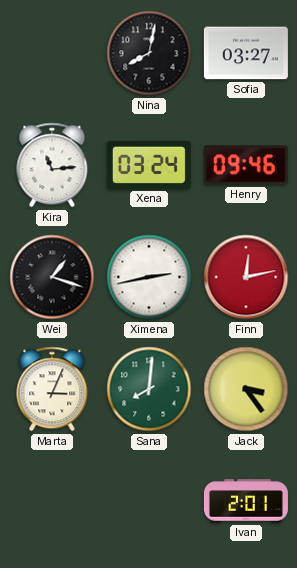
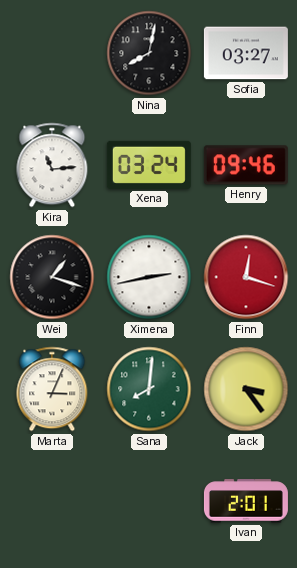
Finn: 12:13 -> 12:18
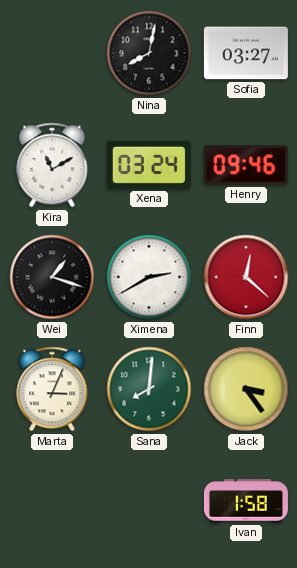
Kira: 11:14 -> 11:10
Ximena: 2:43 -> 2:40
Finn: 12:18 -> 12:22
Ivan: 2:01 -> 1:58
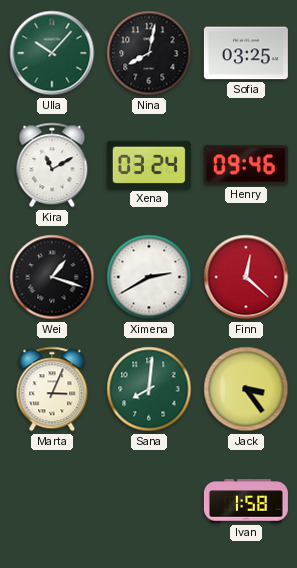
Ulla: none -> 10:07
Sofia: 03:27 -> 03:25
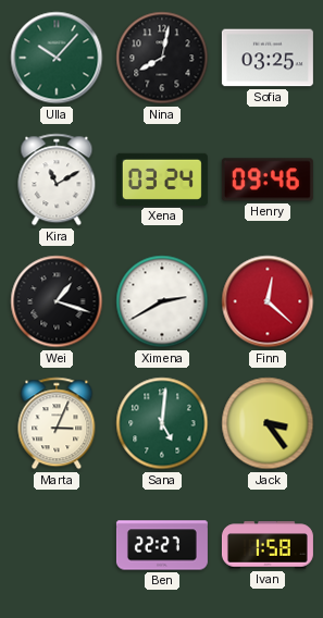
Sana: 8:01 -> 5:01
Ben: none -> 22:27
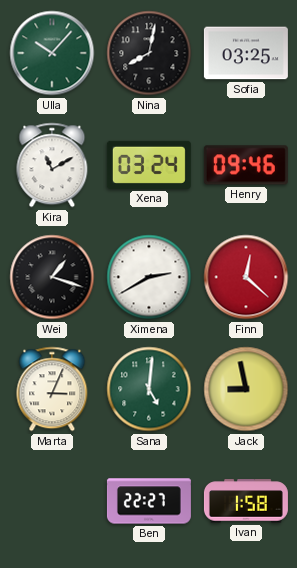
Jack: 3:24 -> 8:58
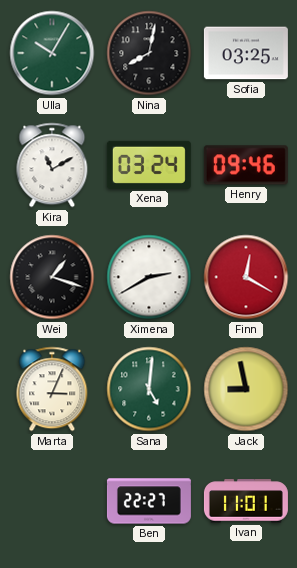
Ulla: 10:07 -> 10:05
Finn: 12:22 -> 12:20
Ivan: 1:58 -> 11:01
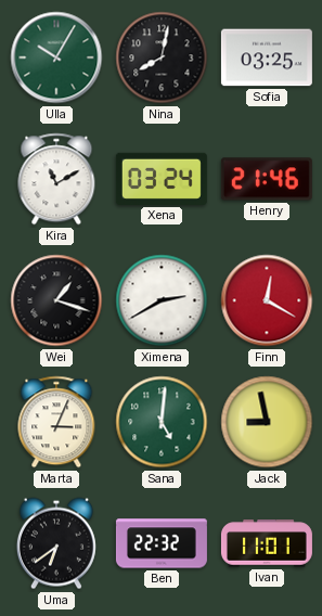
Henry: 09:46 -> 21:46
Uma: none -> 6:39
Ben: 22:27 -> 22:32
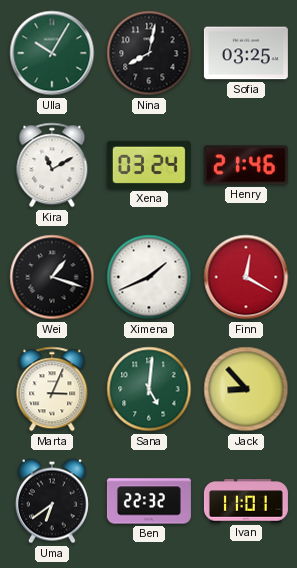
Ximena: 2:40 -> 1:41
Jack: 8:58 -> 8:53
